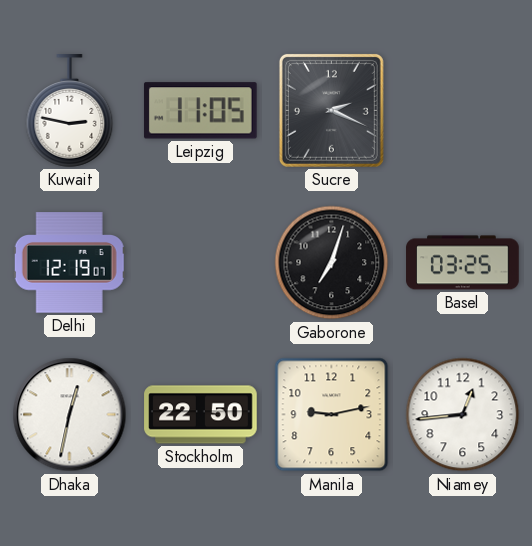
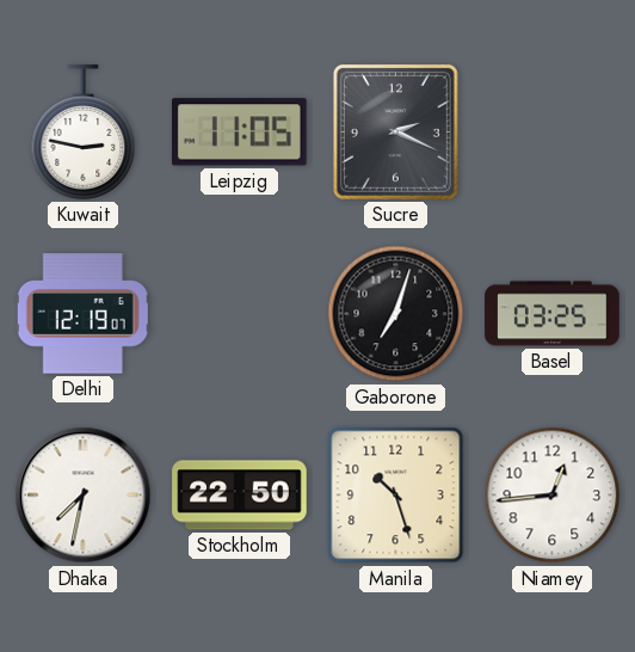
Dhaka: 12:32 -> 7:32
Manila: 9:13 -> 10:27
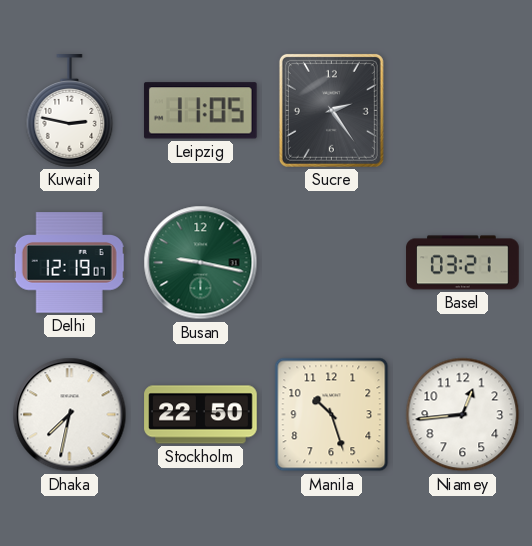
Sucre: 2:19 -> 2:24
Busan: none -> 9:17
Gaborone: 7:03 -> none
Basel: 03:25 -> 03:21
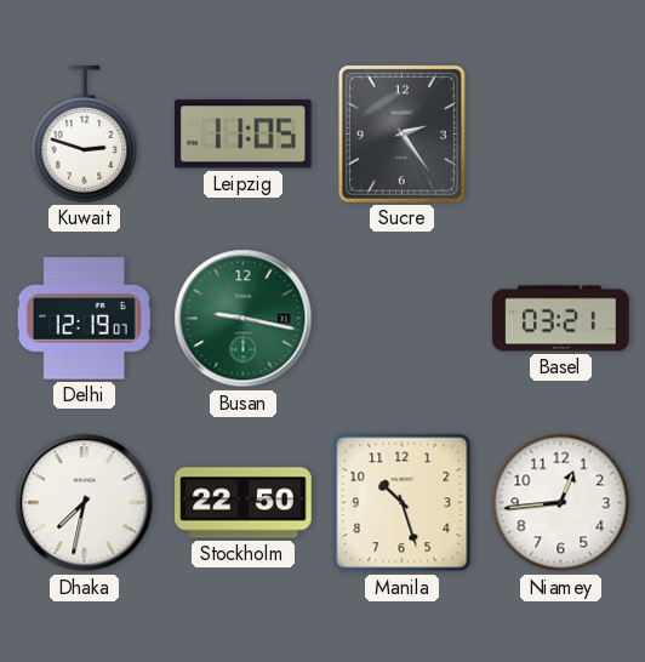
Kuwait: 2:47 -> 2:48
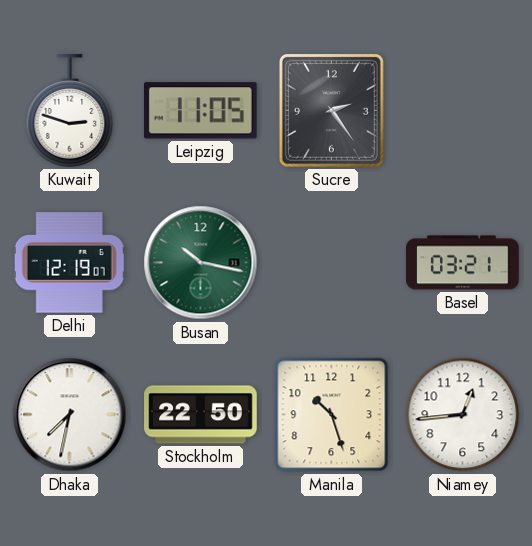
Busan: 9:17 -> 10:17
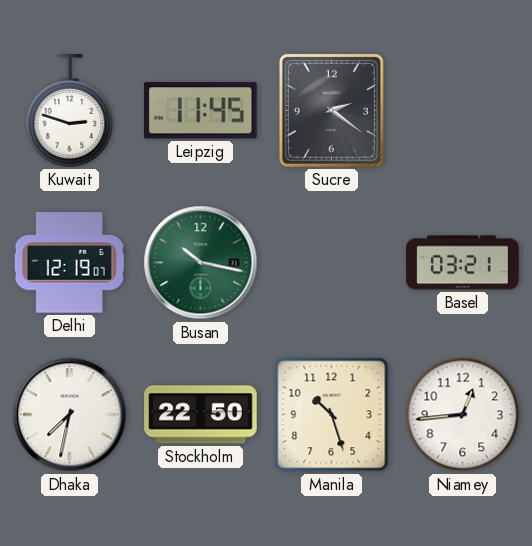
Leipzig: 11:05 -> 11:45
Sucre: 2:24 -> 2:21
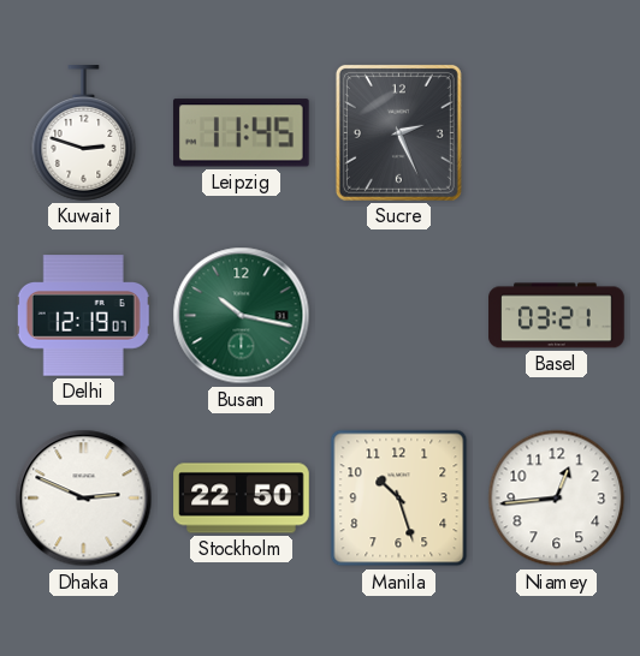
Sucre: 2:21 -> 2:26
Dhaka: 7:32 -> 2:49
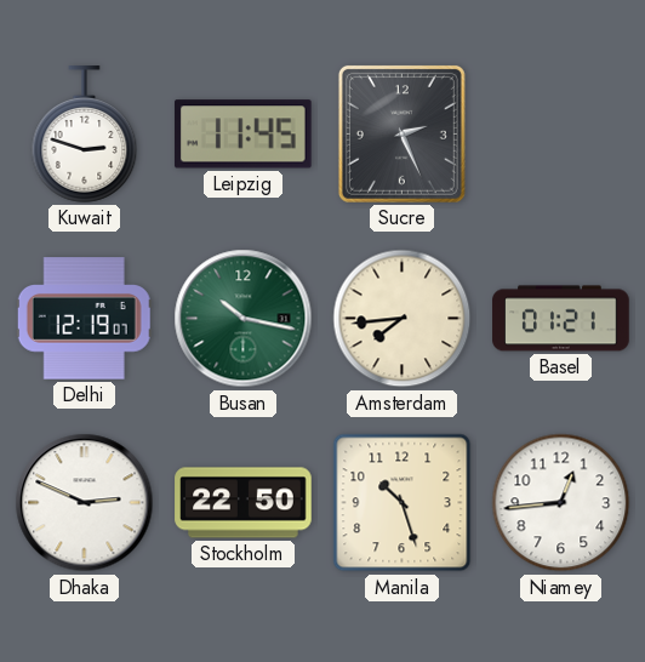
Amsterdam: none -> 7:44
Basel: 03:21 -> 01:21
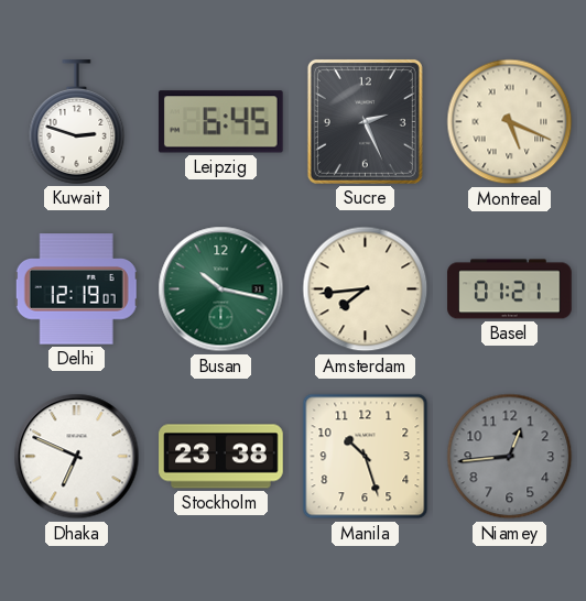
Leipzig: 11:45 -> 6:45
Montreal: none -> 5:19
Dhaka: 2:49 -> 6:49
Stockholm: 22:50 -> 23:38
Niamey dial: white -> grey
